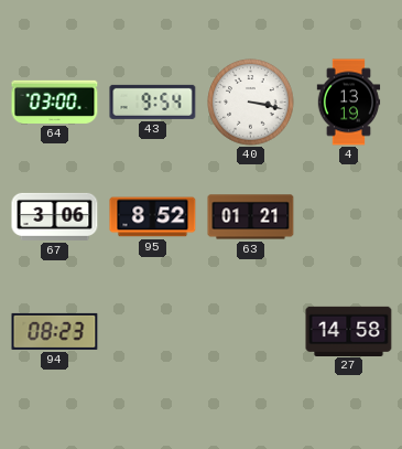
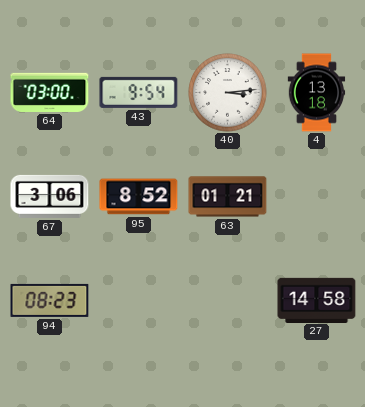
40: 3:17 -> 3:14
4: 13:19 -> 13:18
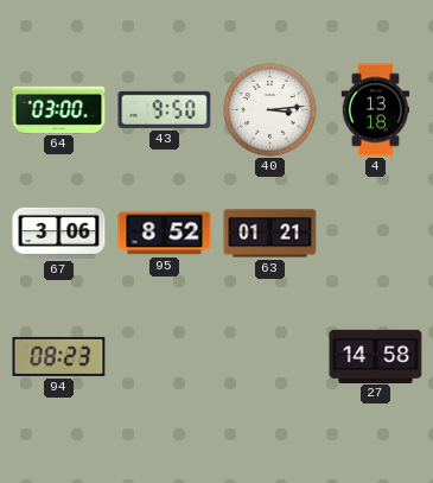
43: 9:54 -> 9:50
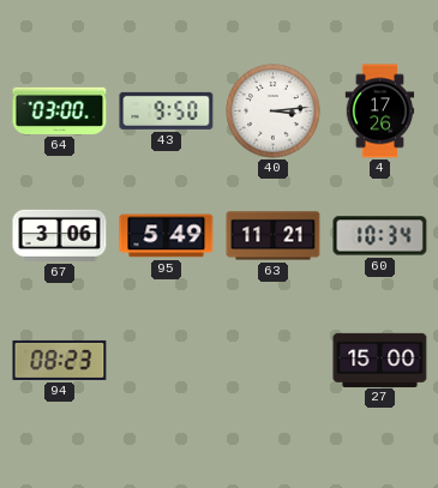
4: 13:18 -> 17:26
95: 8:52 -> 5:49
63: 01:21 -> 11:21
60: none -> 10:34
27: 14:58 -> 15:00
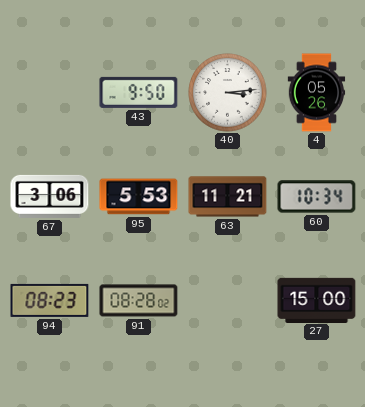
64: 03:00 -> none
4: 17:26 -> 05:26
95: 5:49 -> 5:53
91: none -> 08:28
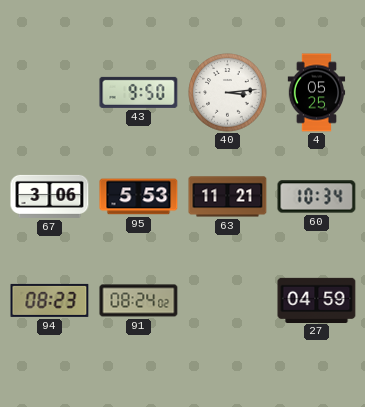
4: 05:26 -> 05:25
91: 08:28 -> 08:24
27: 15:00 -> 04:59
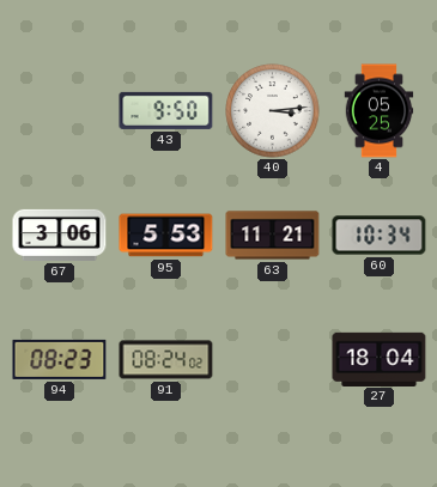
27: 04:59 -> 18:04
